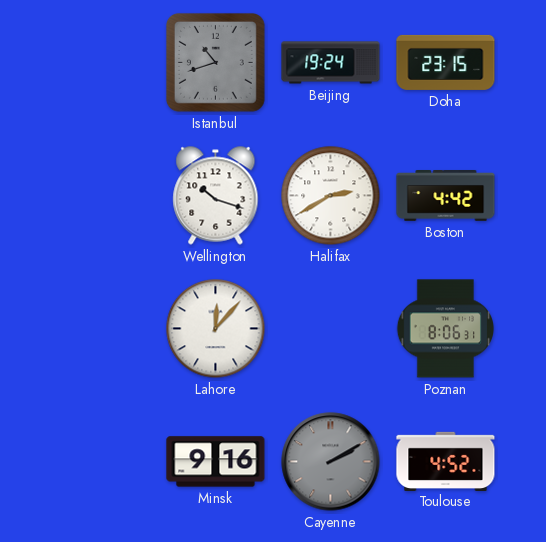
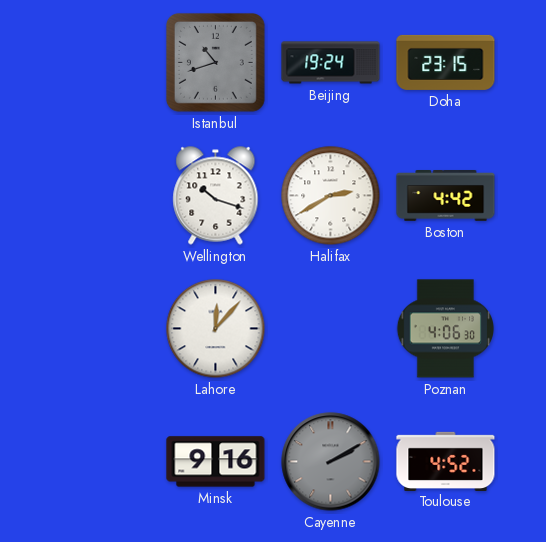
Poznan: 8:06 -> 4:06
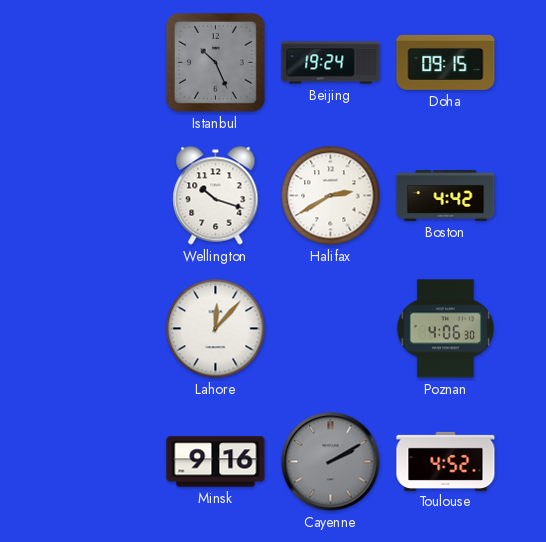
Istanbul: 10:42 -> 10:26
Doha: 23:15 -> 09:15
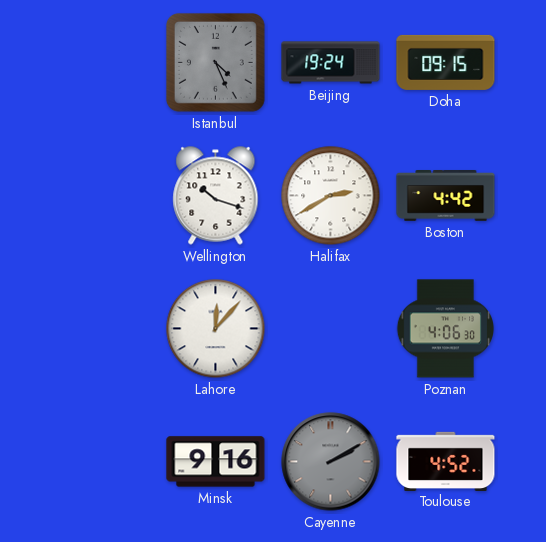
Istanbul: 10:26 -> 4:26
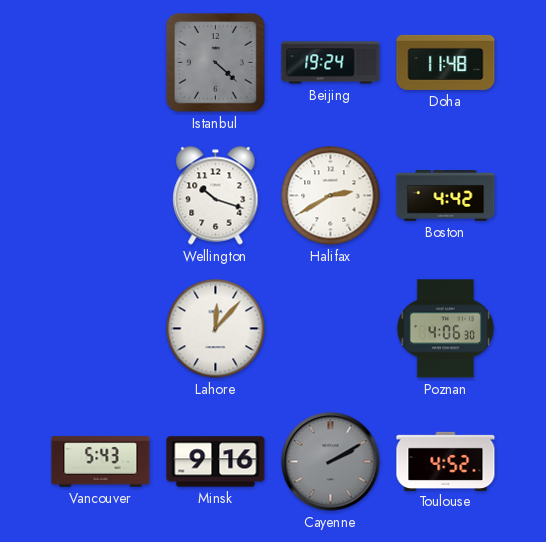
Istanbul: 4:26 -> 4:22
Doha: 09:15 -> 11:48
Vancouver: none -> 5:43
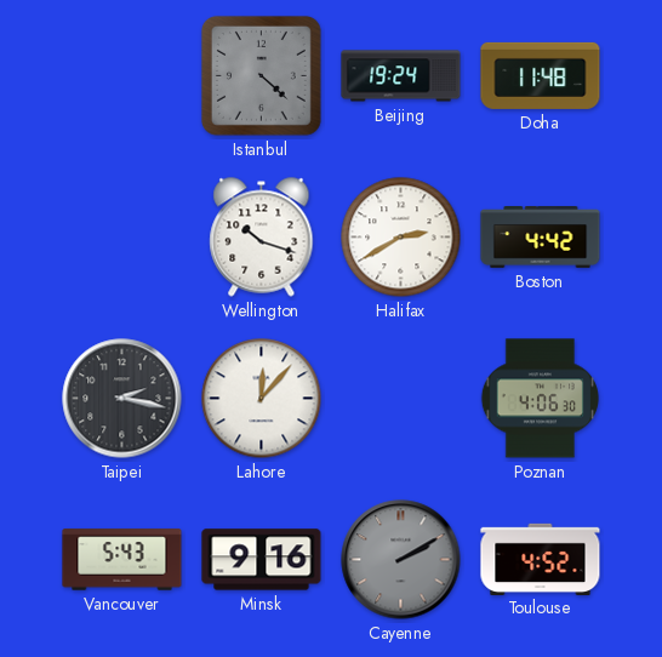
Taipei: none -> 2:17
